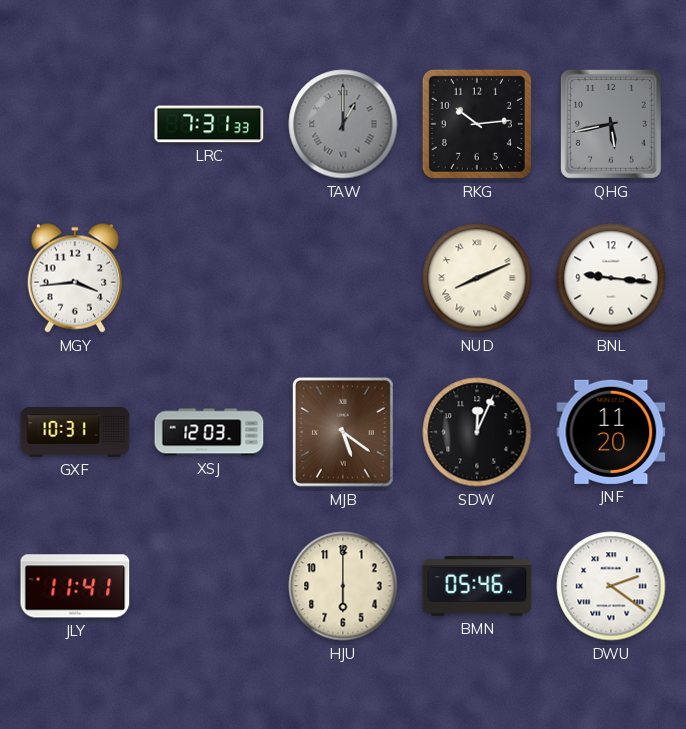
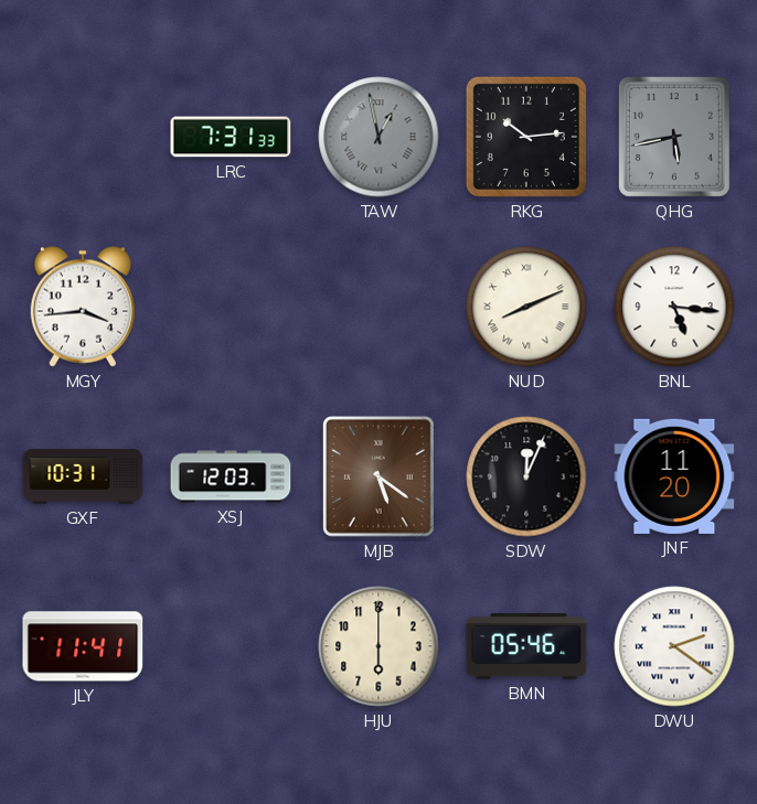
TAW: 1:00 -> 12:58
BNL: 9:16 -> 5:16
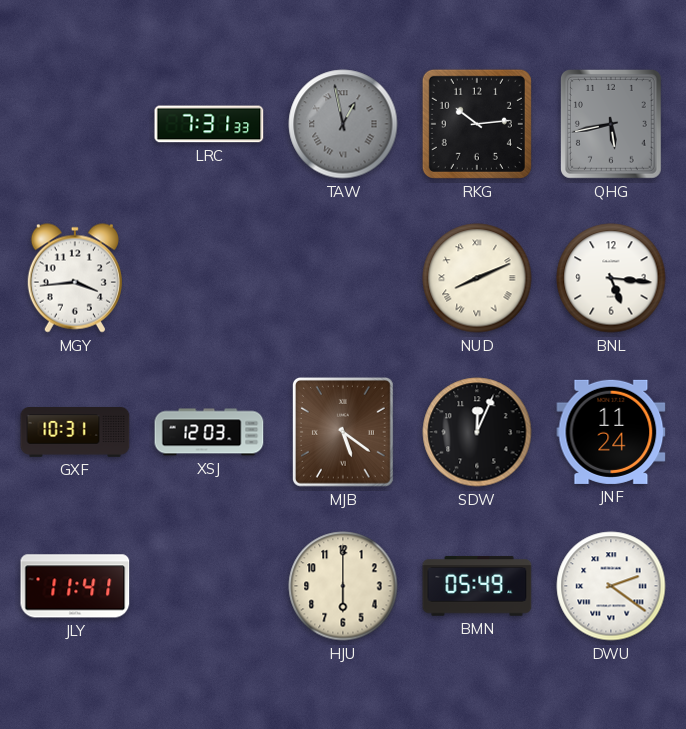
JNF: 11:20 -> 11:24
BMN: 05:46 -> 05:49
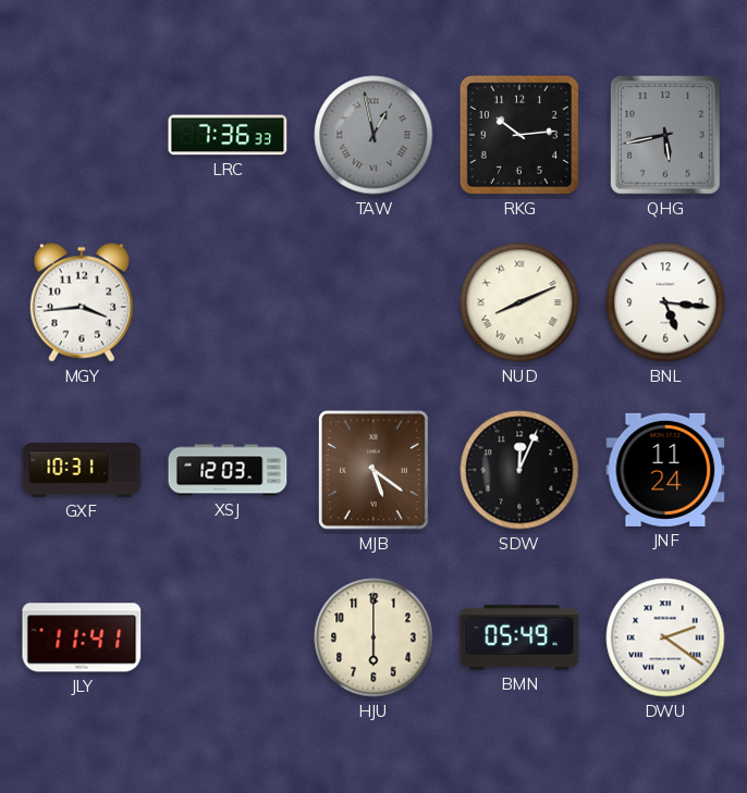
LRC: 7:31 -> 7:36
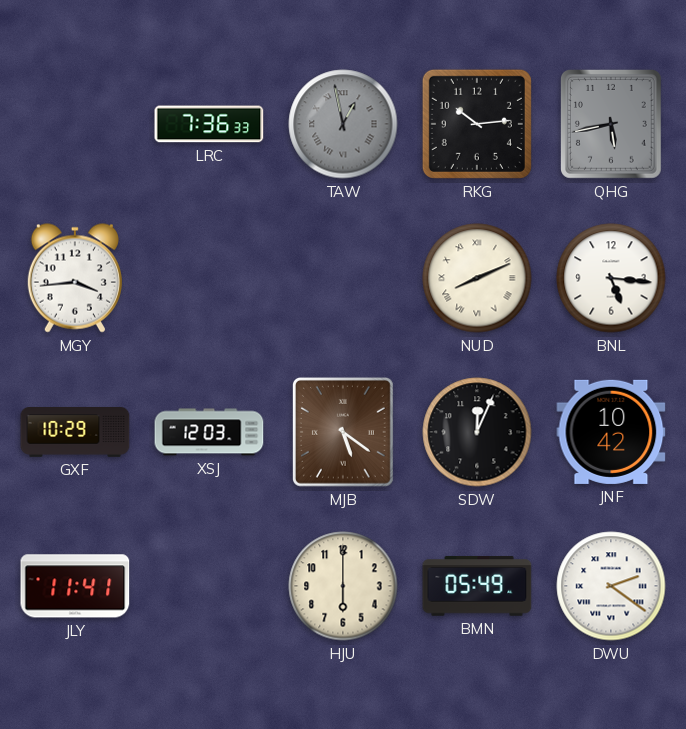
GXF: 10:31 -> 10:29
JNF: 11:24 -> 10:42
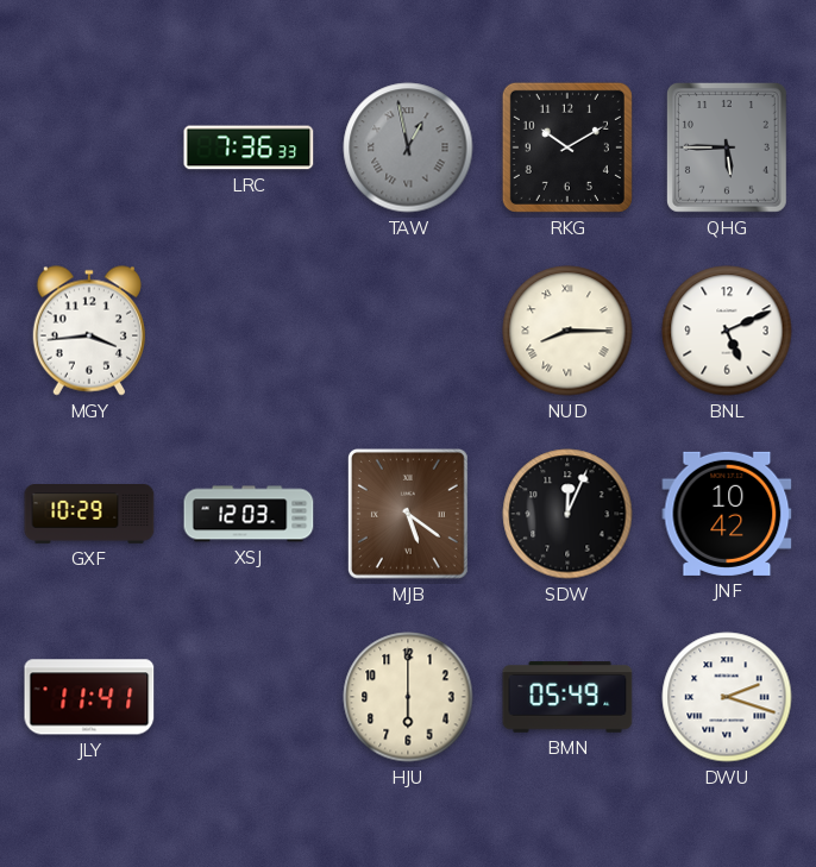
RKG: 10:14 -> 10:10
QHG: 5:43 -> 5:45
NUD: 8:11 -> 8:15
BNL: 5:16 -> 5:11
DWU: 2:21 -> 2:18
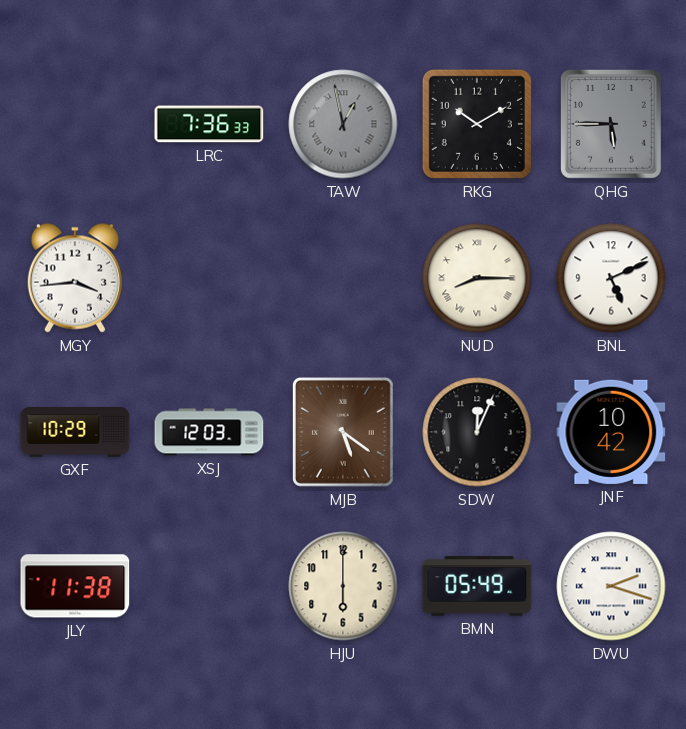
JLY: 11:41 -> 11:38
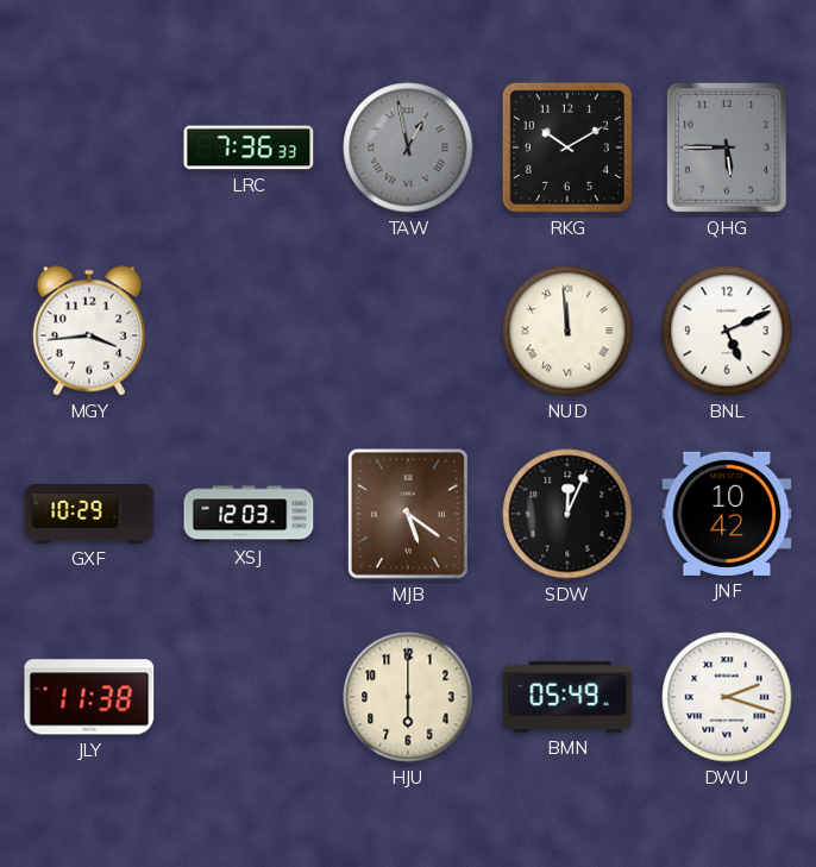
NUD: 8:15 -> 11:59
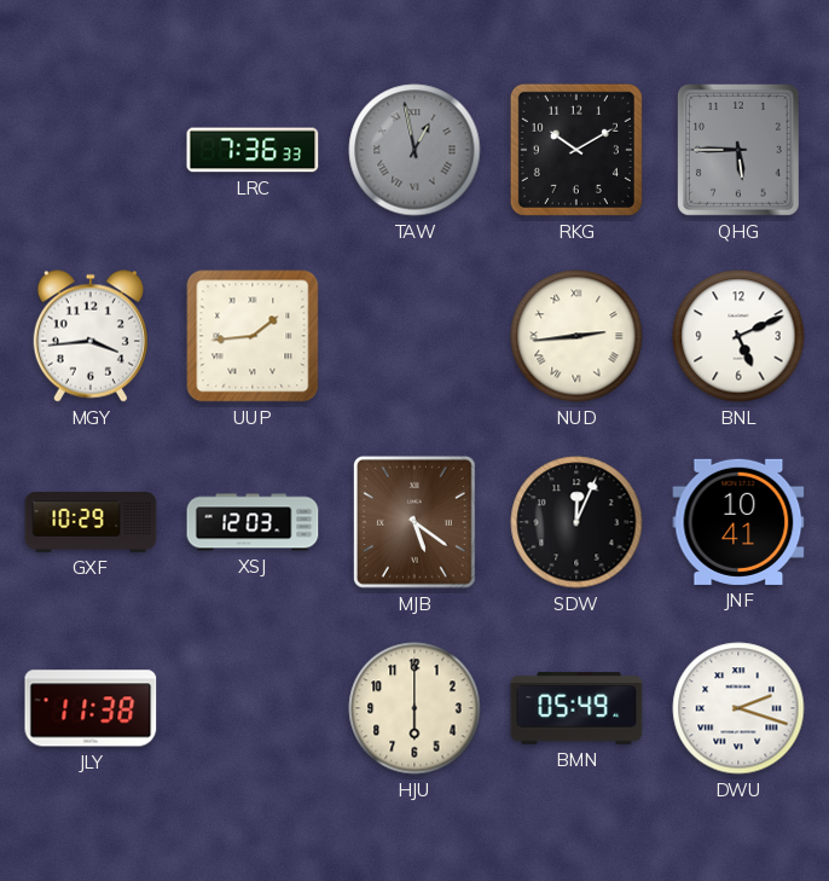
UUP: none -> 1:44
NUD: 11:59 -> 2:44
JNF: 10:42 -> 10:41
